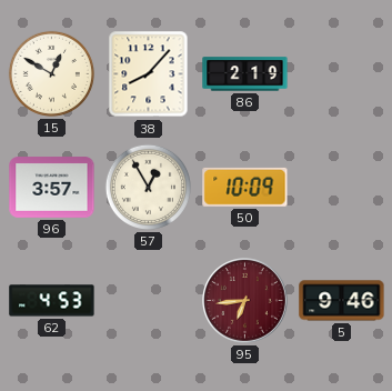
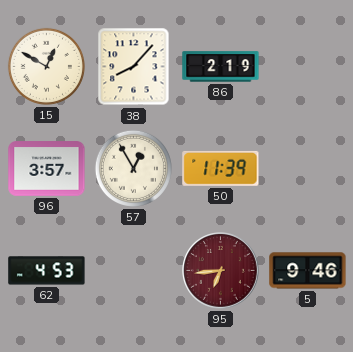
50: 10:09 -> 11:39
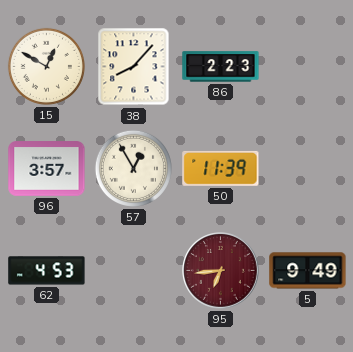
86: 2:19 -> 2:23
5: 9:46 -> 9:49
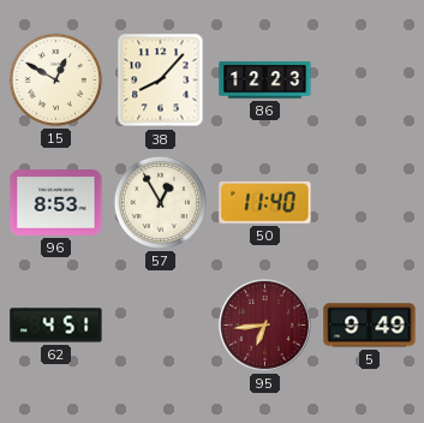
86: 2:23 -> 12:23
96: 3:57 -> 8:53
50: 11:39 -> 11:40
62: 4:53 -> 4:51
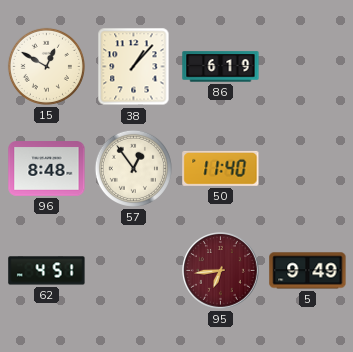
38: 8:07 -> 1:07
86: 12:23 -> 6:19
96: 8:53 -> 8:48
57: 12:55 -> 12:54
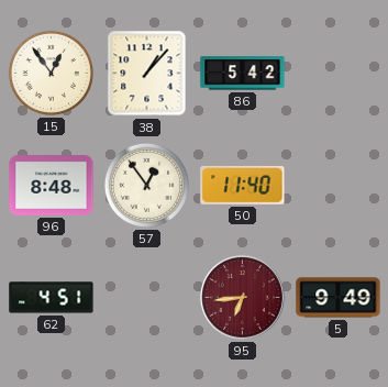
15: 12:50 -> 12:54
86: 6:19 -> 5:42
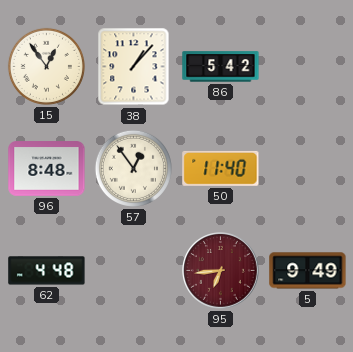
62: 4:51 -> 4:48
